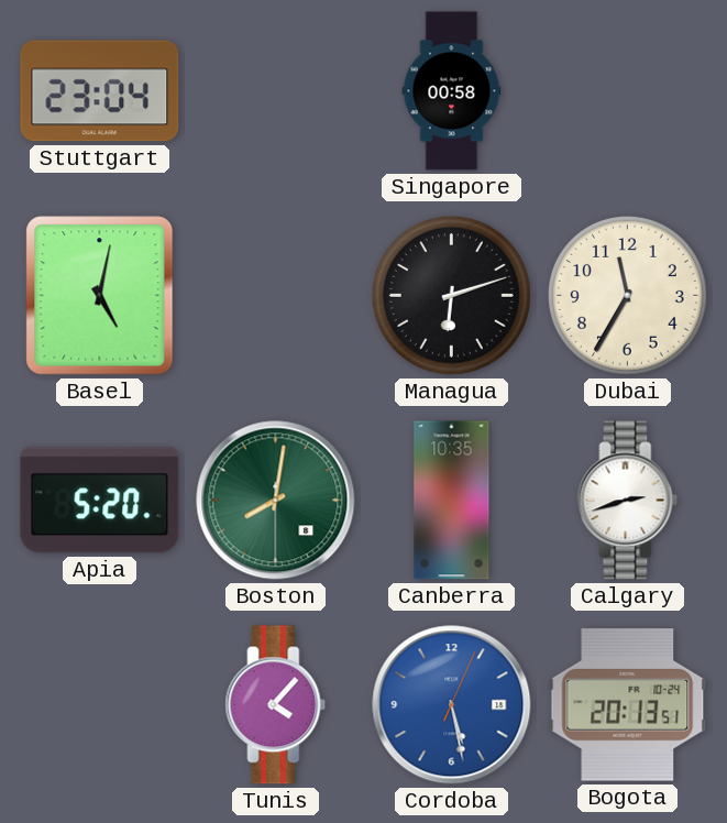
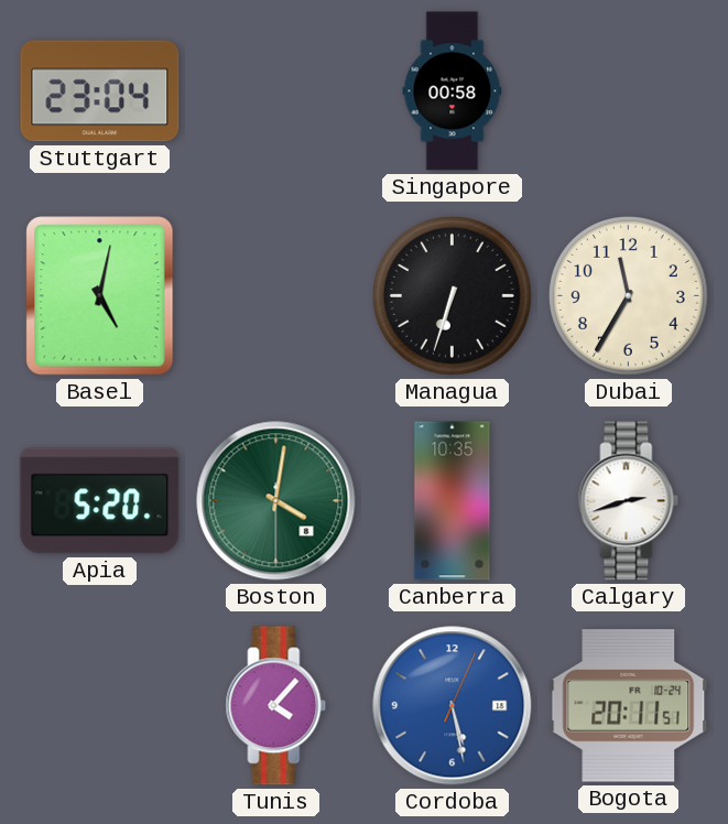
Managua: 6:12 -> 6:33
Boston: 8:01 -> 4:01
Bogota: 20:13 -> 20:11
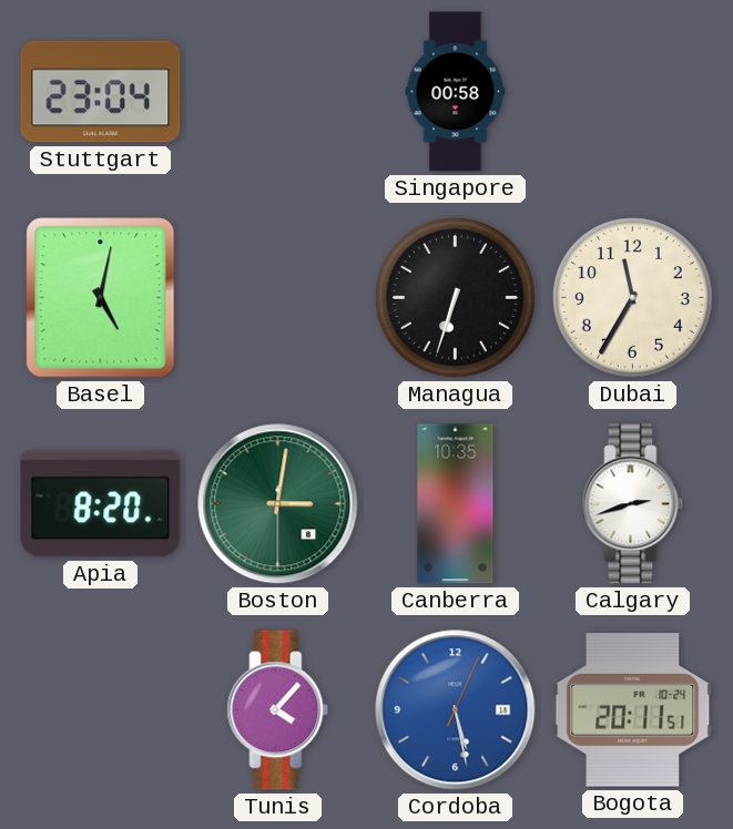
Apia: 5:20 -> 8:20
Boston: 4:01 -> 3:01
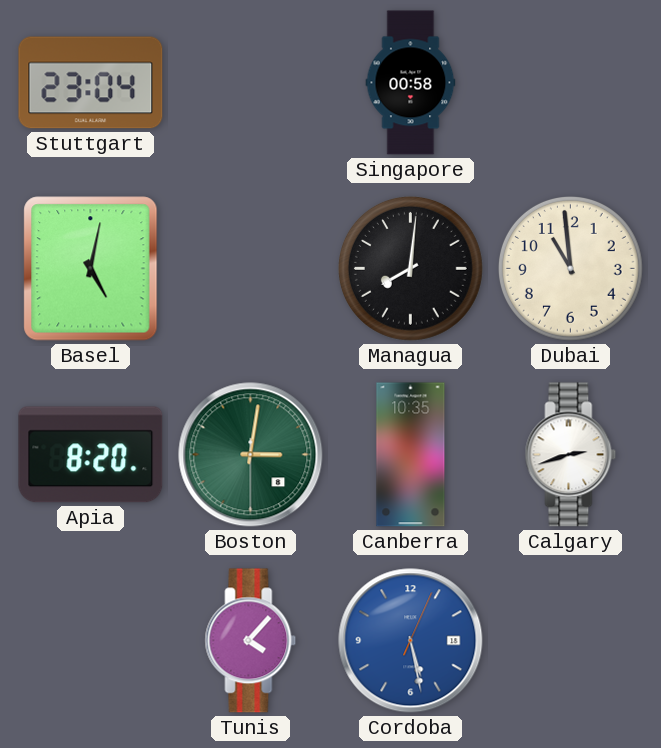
Managua: 6:33 -> 8:01
Dubai: 11:35 -> 10:59
Bogota: 20:11 -> none
